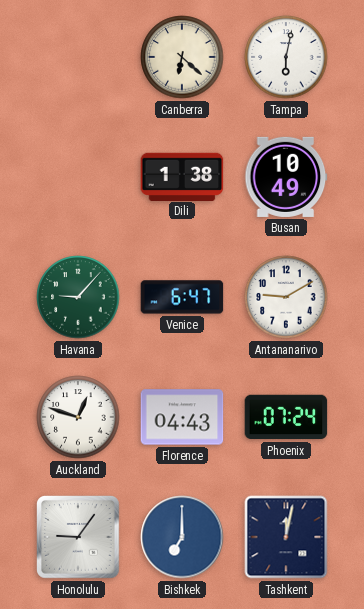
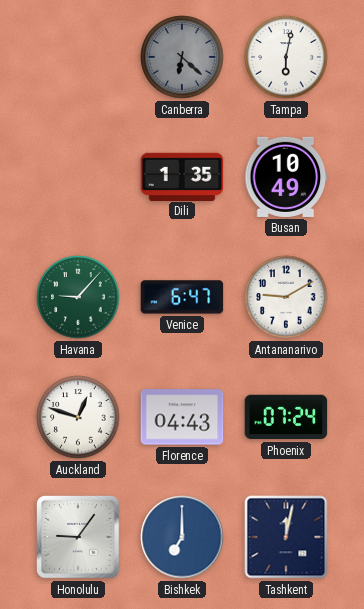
Canberra dial: cream -> grey
Dili: 1:38 -> 1:35
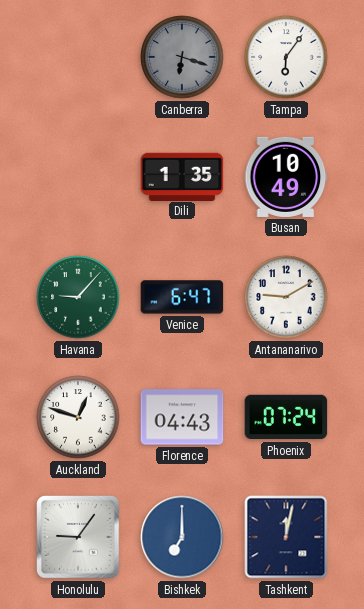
Canberra: 6:22 -> 6:18
Tampa: 6:02 -> 6:06
